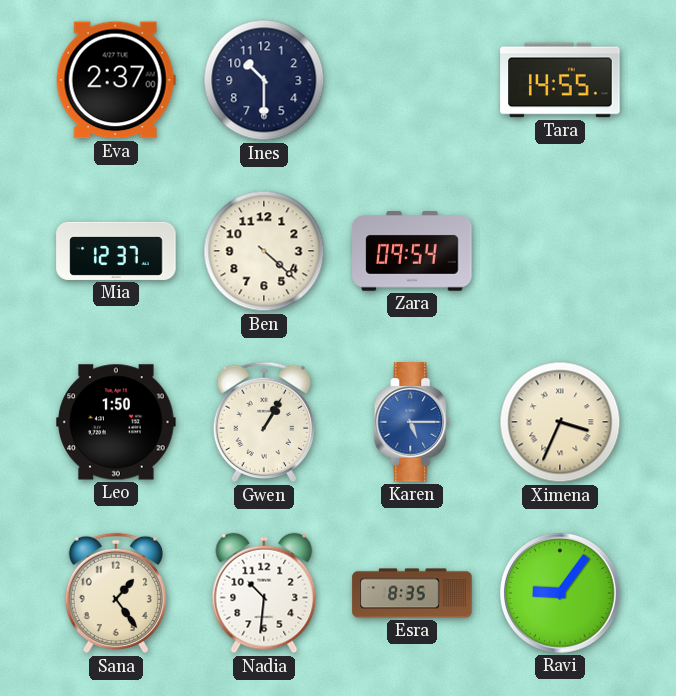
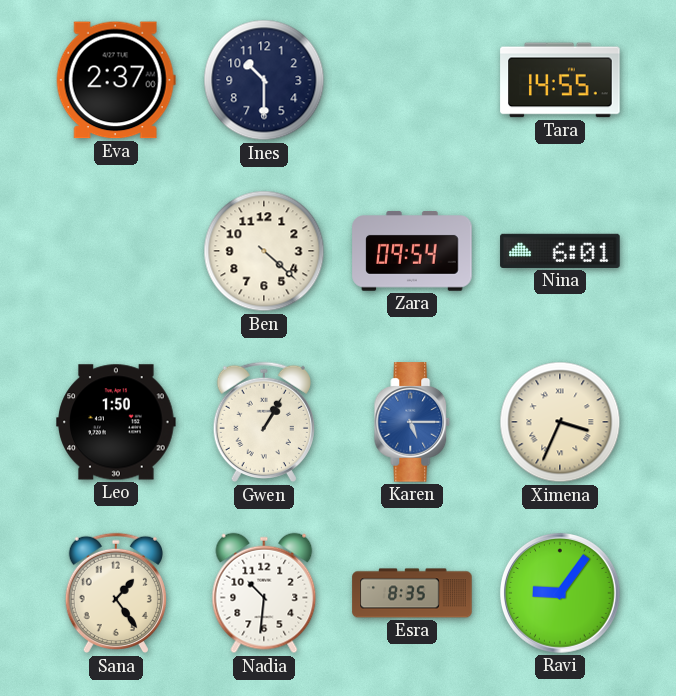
Mia: 12:37 -> none
Nina: none -> 6:01
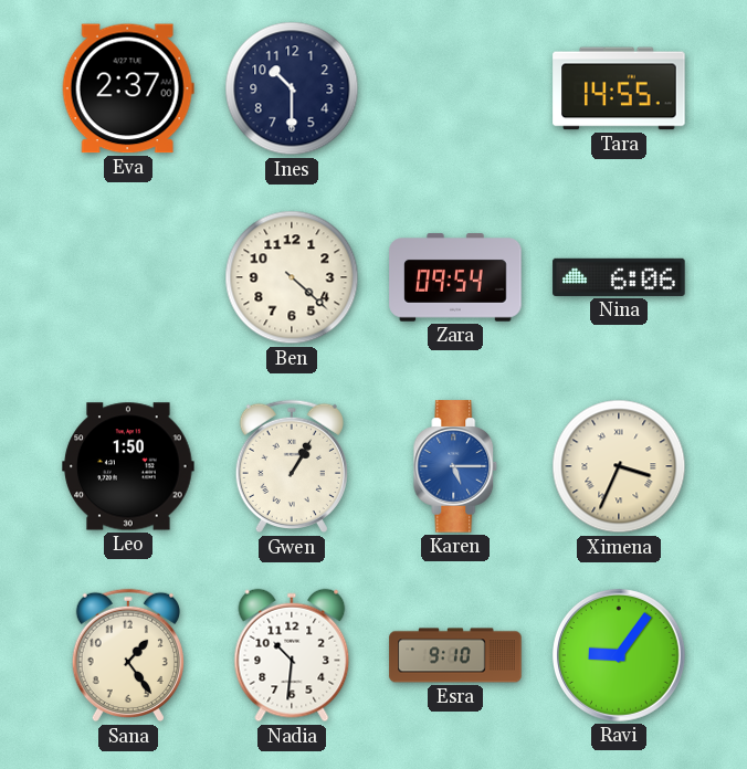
Nina: 6:01 -> 6:06
Esra: 8:35 -> 9:10
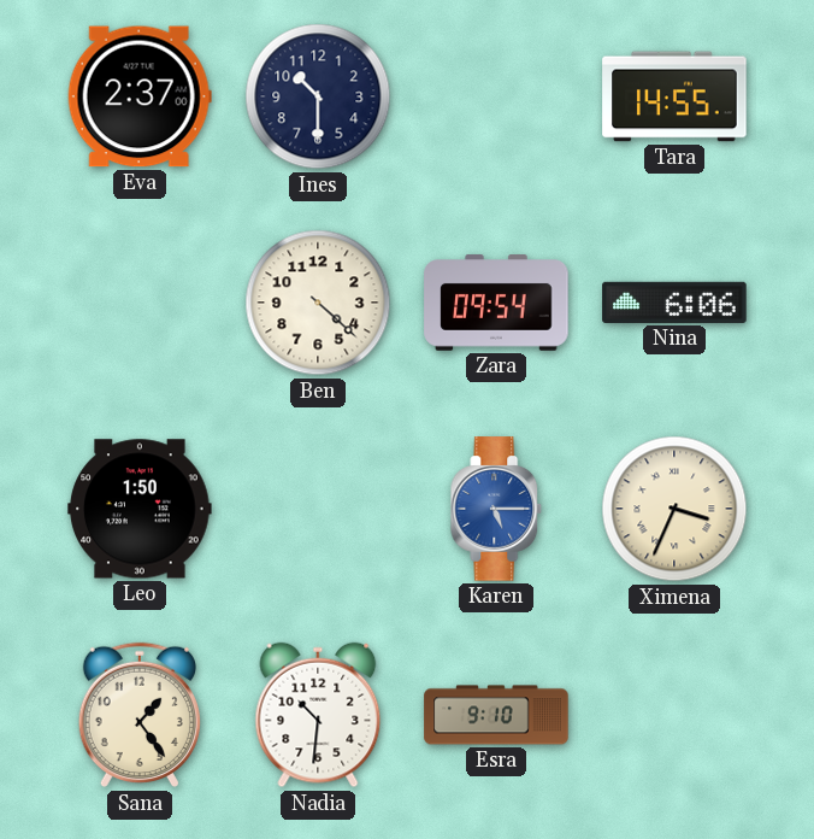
Gwen: 1:05 -> none
Ravi: 9:06 -> none
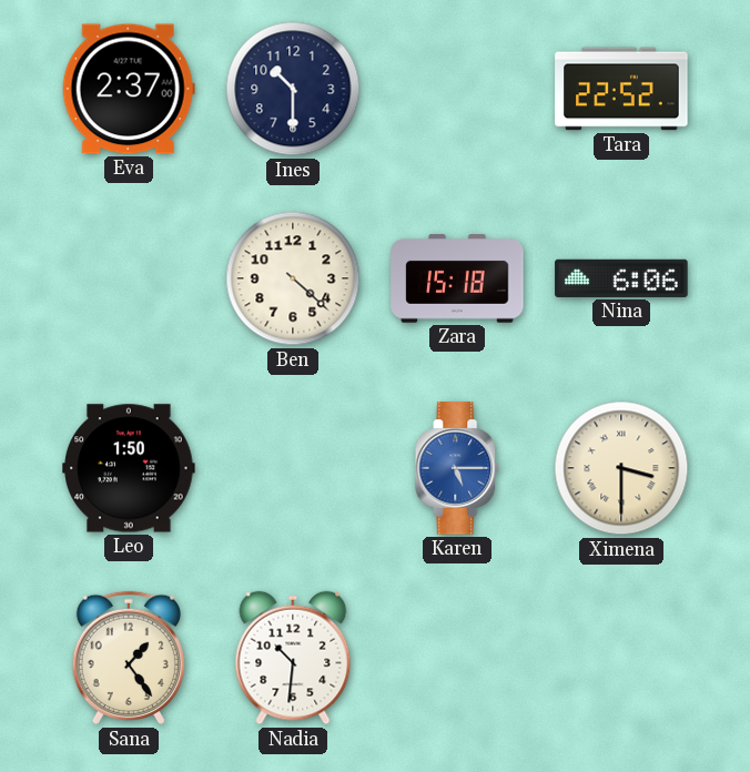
Tara: 14:55 -> 22:52
Zara: 09:54 -> 15:18
Ximena: 3:34 -> 3:30
Esra: 9:10 -> none
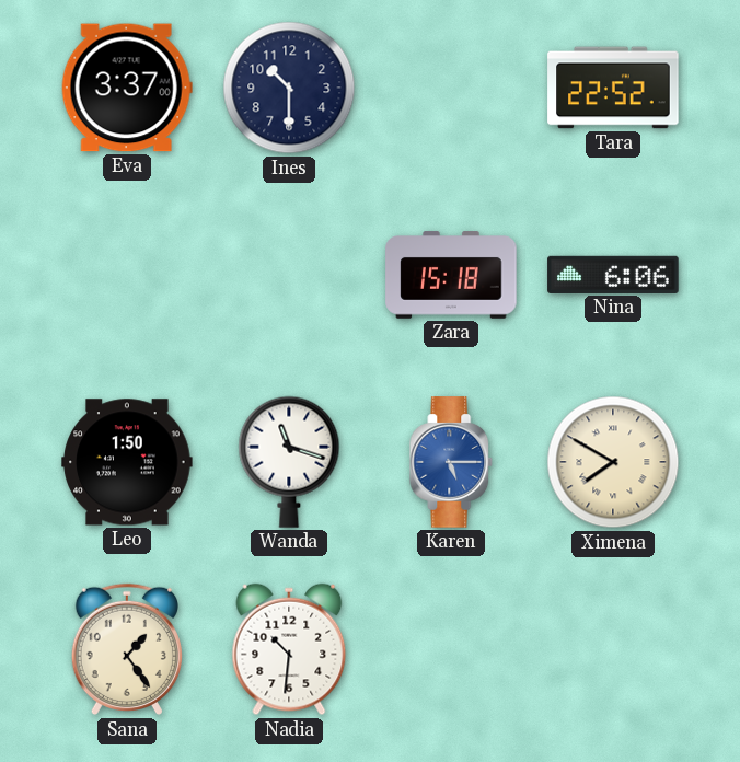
Eva: 2:37 -> 3:37
Ben: 4:22 -> none
Wanda: none -> 11:18
Ximena: 3:30 -> 7:50
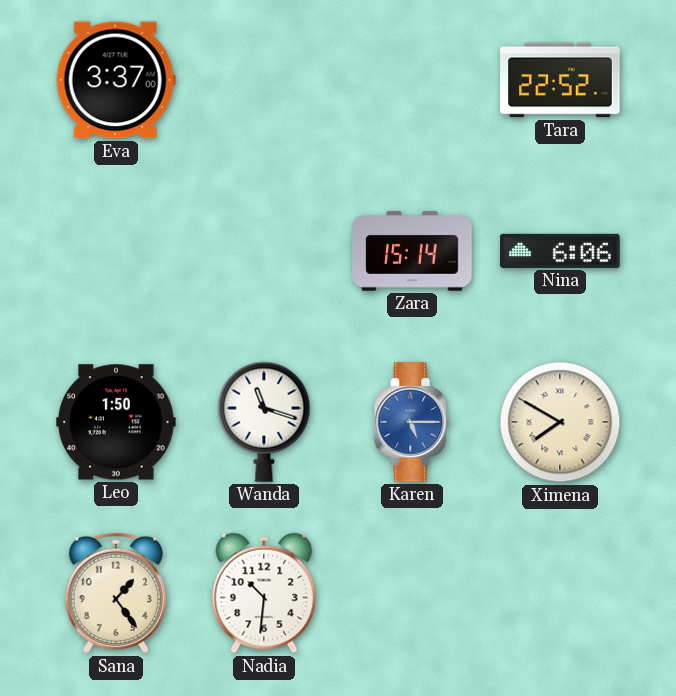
Ines: 10:30 -> none
Zara: 15:18 -> 15:14
